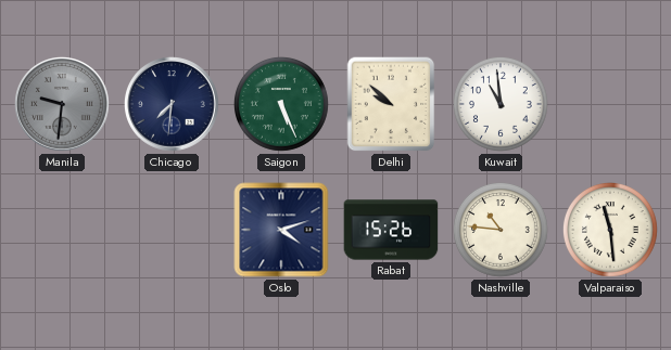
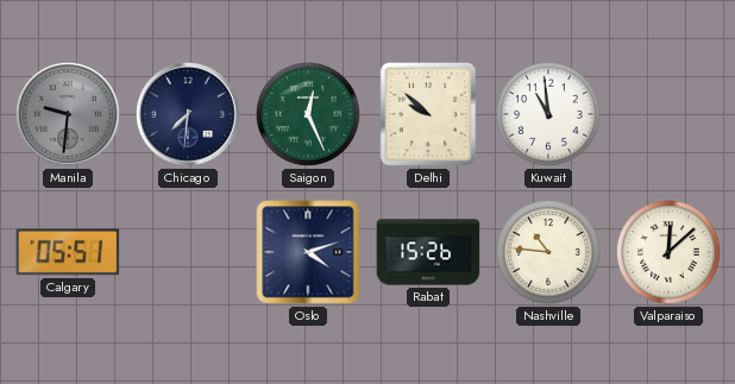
Saigon: 5:26 -> 12:26
Calgary: none -> 05:51
Valparaiso: 11:29 -> 12:08
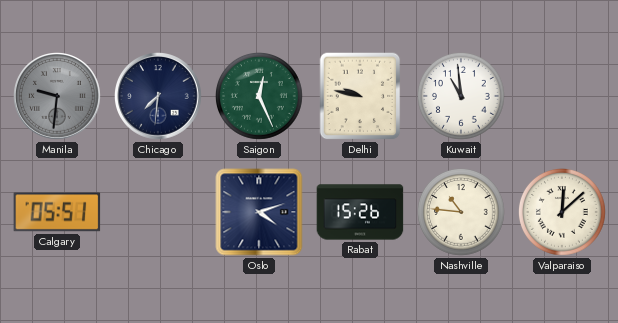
Delhi: 9:52 -> 9:47
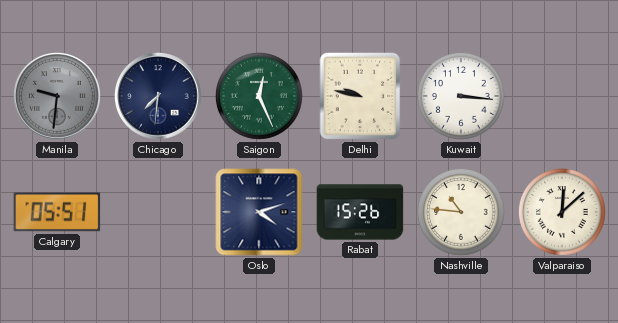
Kuwait: 10:59 -> 3:16
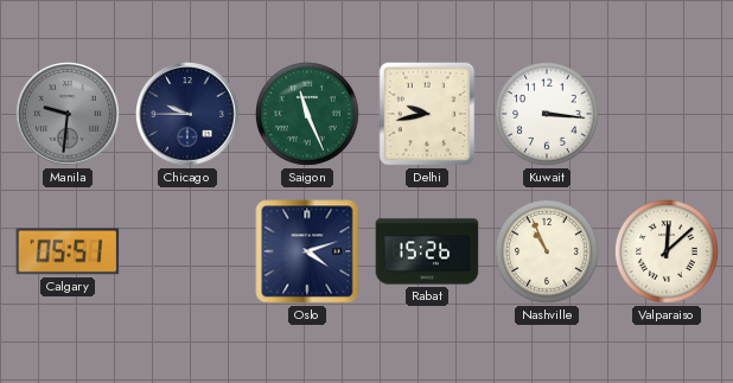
Chicago: 7:31 -> 9:45
Saigon: 12:26 -> 11:26
Delhi: 9:47 -> 9:43
Nashville: 10:46 -> 10:56
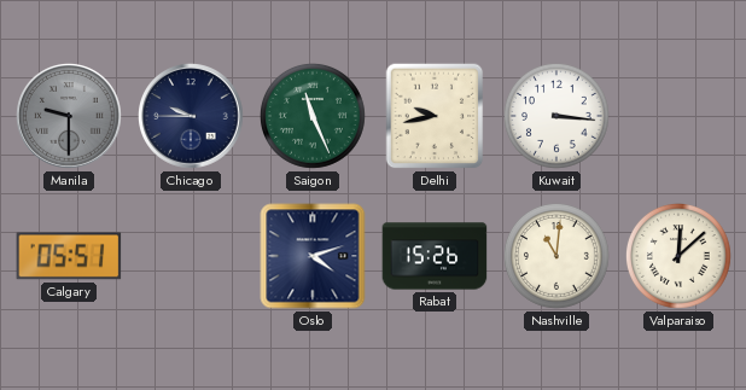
Manila: 9:31 -> 9:30
Nashville: 10:56 -> 11:01
